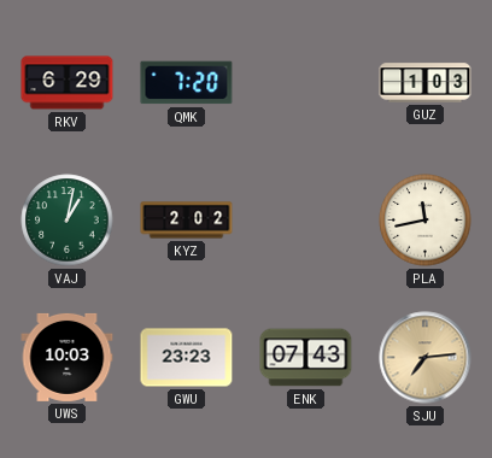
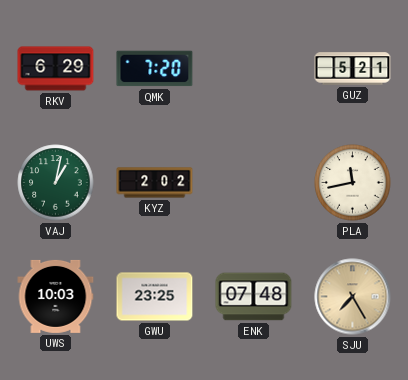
GUZ: 1:03 -> 5:21
GWU: 23:23 -> 23:25
ENK: 07:43 -> 07:48
SJU: 7:14 -> 7:25
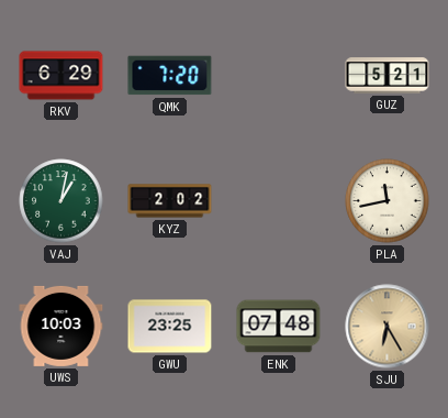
SJU: 7:25 -> 6:25
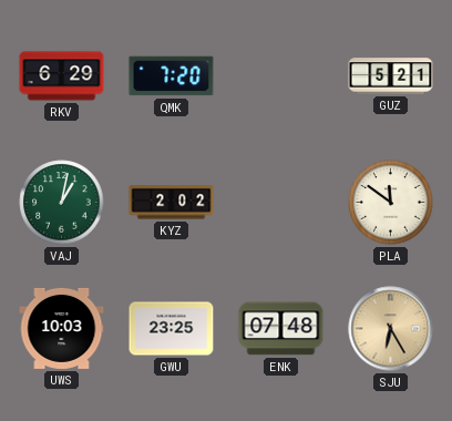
PLA: 11:43 -> 11:51
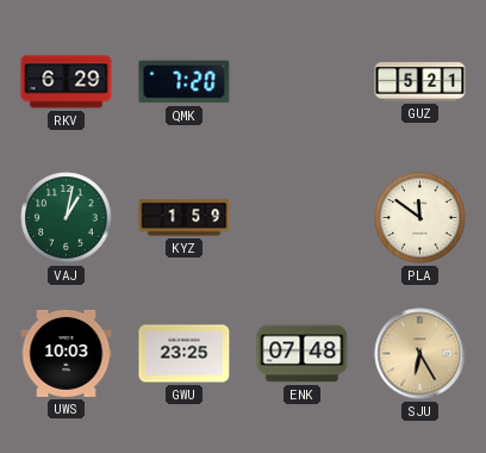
KYZ: 2:02 -> 1:59
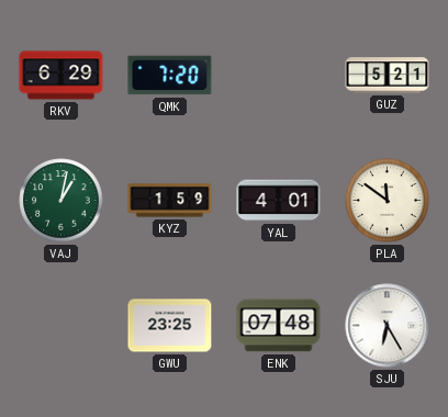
YAL: none -> 4:01
UWS: 10:03 -> none
SJU dial: champagne -> white
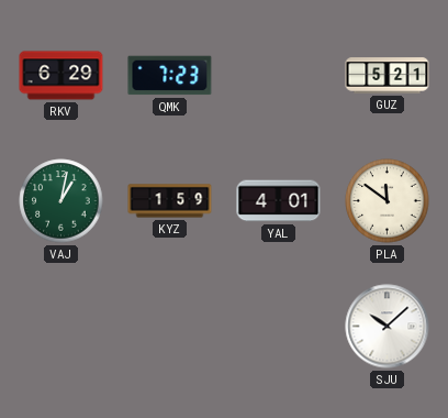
QMK: 7:20 -> 7:23
GWU: 23:25 -> none
ENK: 07:48 -> none
SJU: 6:25 -> 10:08
